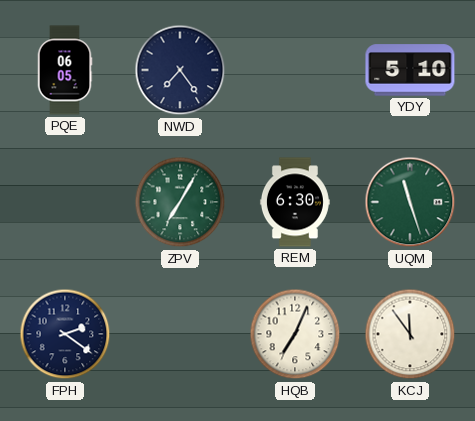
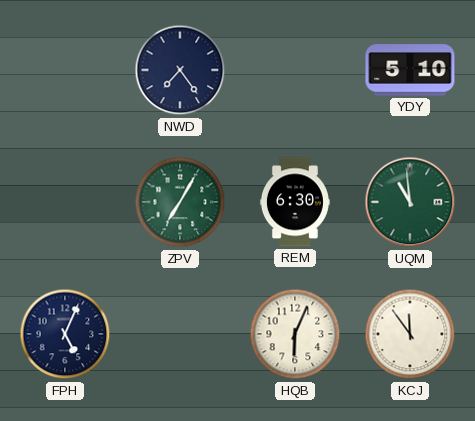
PQE: 06:05 -> none
UQM: 11:27 -> 10:59
FPH: 2:21 -> 5:04
HQB: 7:04 -> 6:04
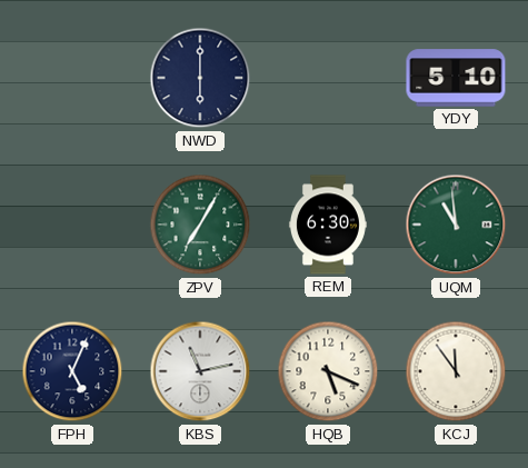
NWD: 7:24 -> 6:00
KBS: none -> 11:13
HQB: 6:04 -> 5:19
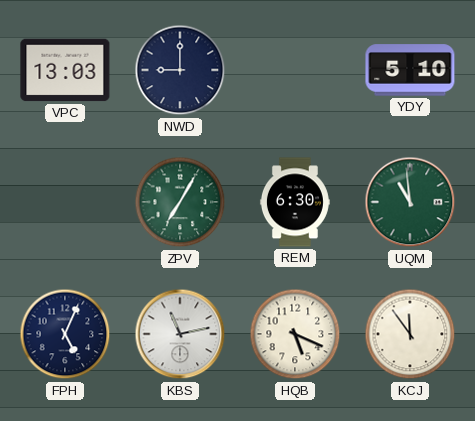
VPC: none -> 13:03
NWD: 6:00 -> 9:00
